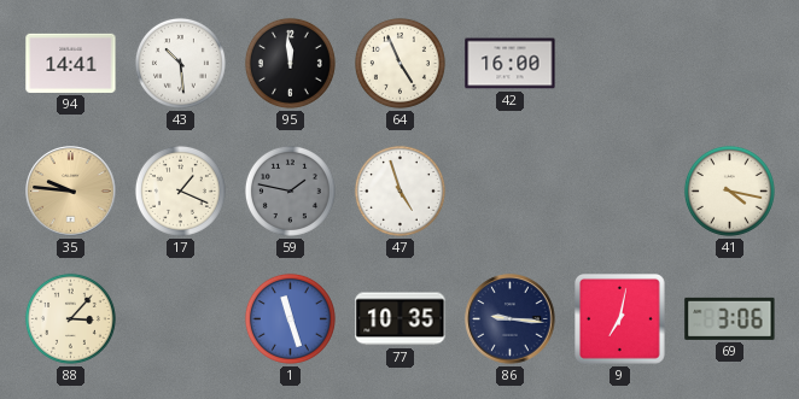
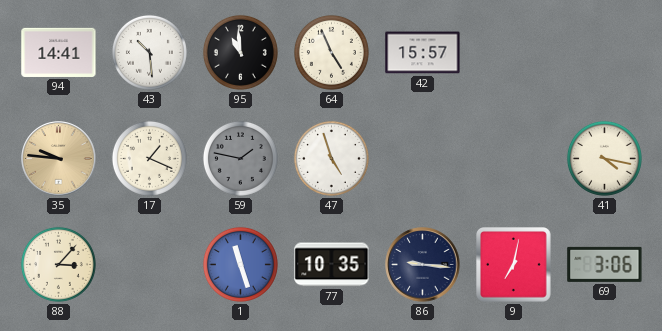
95: 11:59 -> 10:59
42: 16:00 -> 15:57
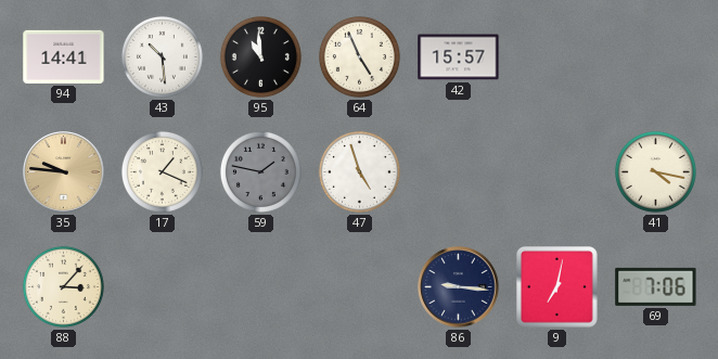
1: 11:27 -> none
77: 10:35 -> none
69: 3:06 -> 7:06
